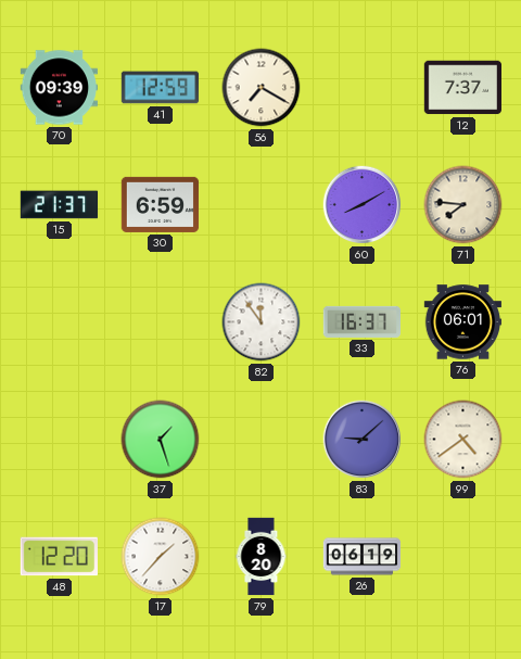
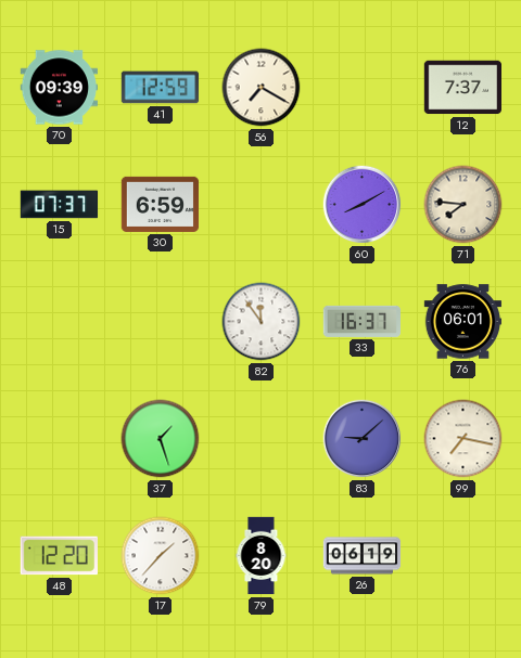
15: 21:37 -> 07:37
99: 4:39 -> 7:17
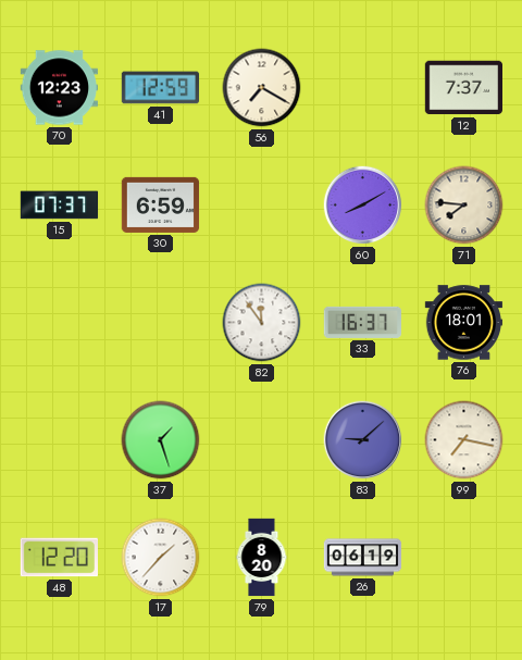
70: 09:39 -> 12:23
76: 06:01 -> 18:01
